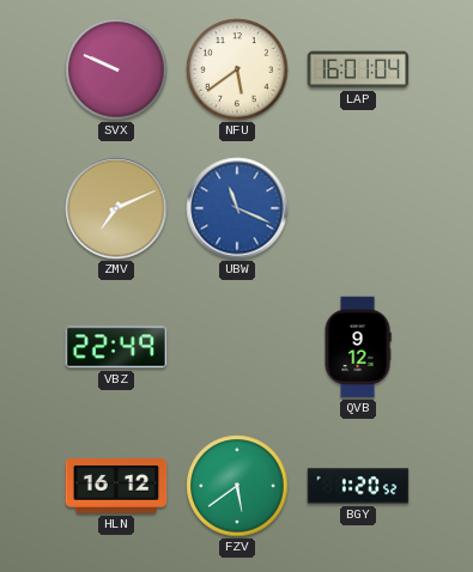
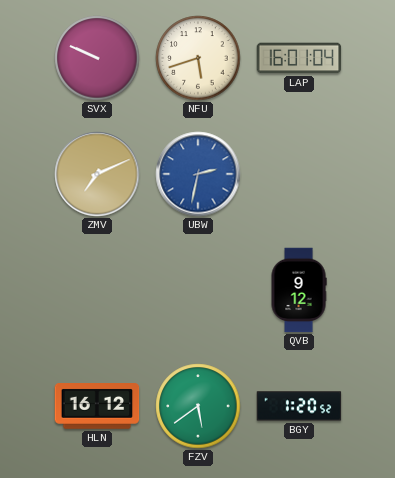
NFU: 5:39 -> 5:42
UBW: 11:19 -> 2:32
VBZ: 22:49 -> none
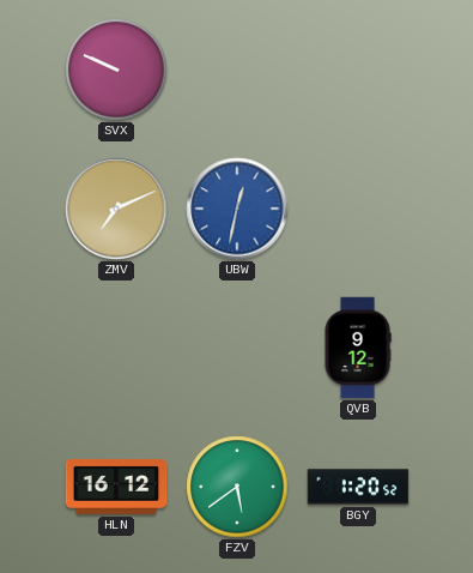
NFU: 5:42 -> none
LAP: 16:01 -> none
UBW: 2:32 -> 12:32
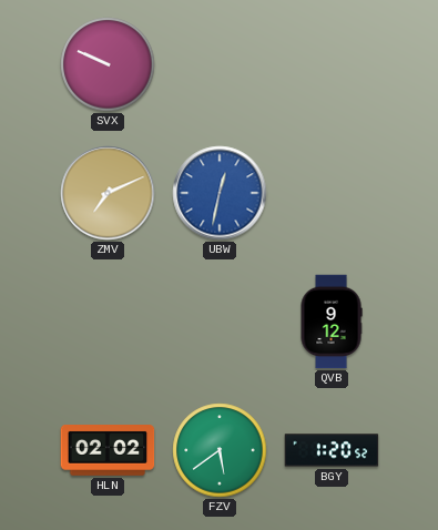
HLN: 16:12 -> 02:02
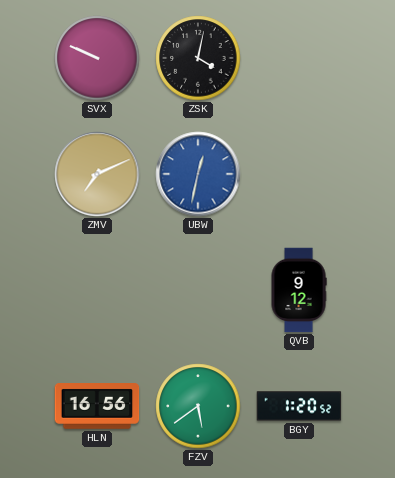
ZSK: none -> 4:02
HLN: 02:02 -> 16:56
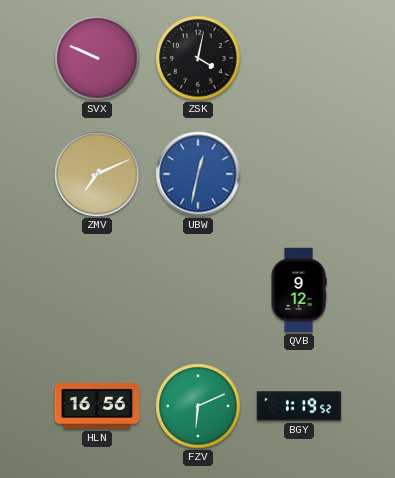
FZV: 5:39 -> 6:11
BGY: 1:20 -> 1:19
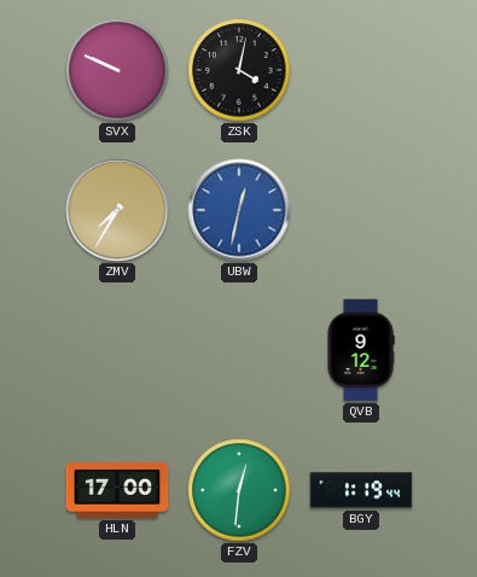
ZMV: 7:11 -> 7:35
HLN: 16:56 -> 17:00
FZV: 6:11 -> 12:31
BGY: 1:19:52 -> 1:19:44
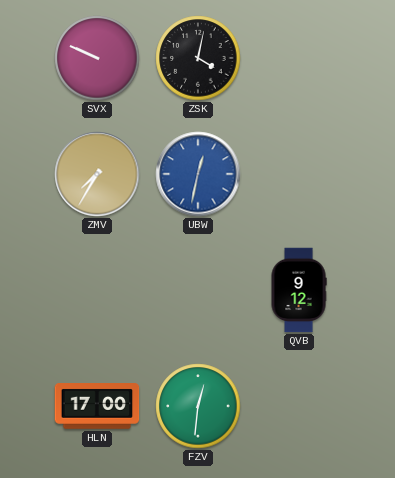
BGY: 1:19 -> none
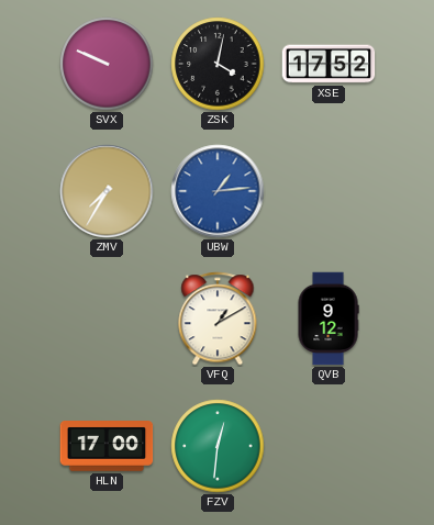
XSE: none -> 17:52
UBW: 12:32 -> 1:14
VFQ: none -> 1:10
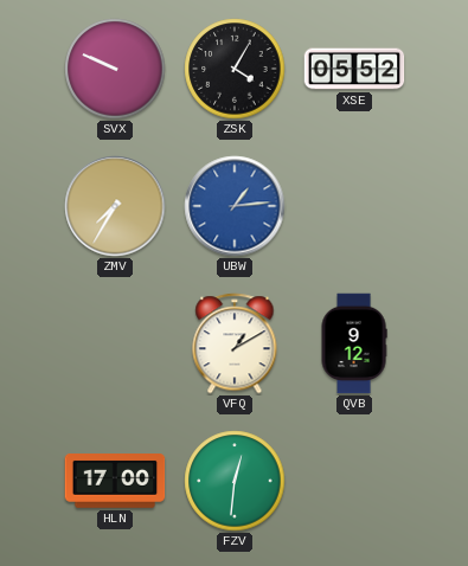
ZSK: 4:02 -> 4:05
XSE: 17:52 -> 05:52
